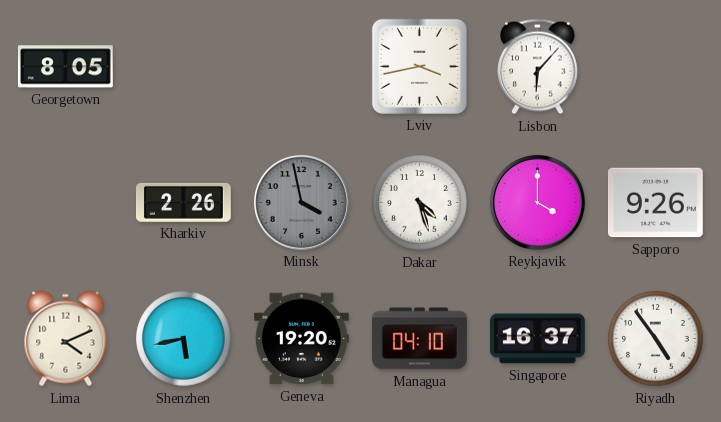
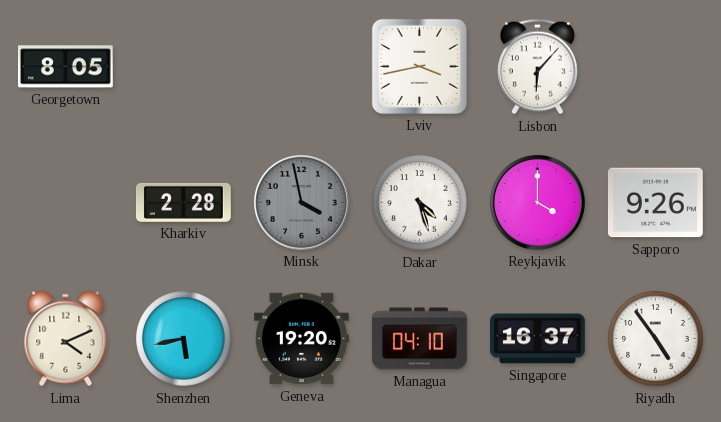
Kharkiv: 2:26 -> 2:28
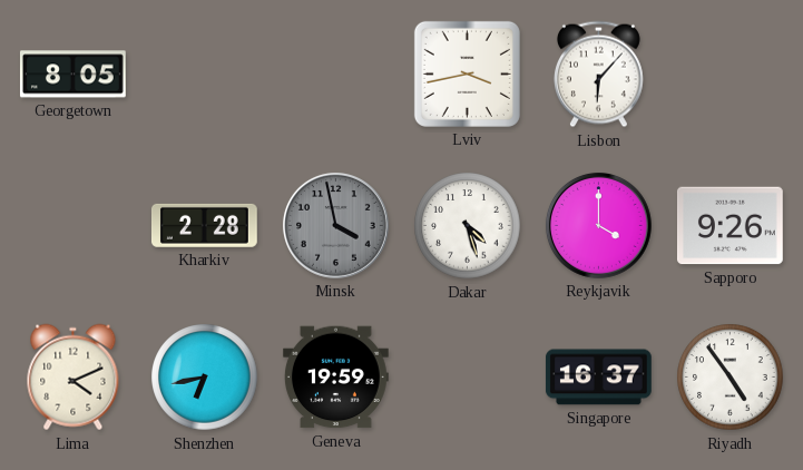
Shenzhen: 5:43 -> 6:43
Geneva: 19:20 -> 19:59
Managua: 04:10 -> none
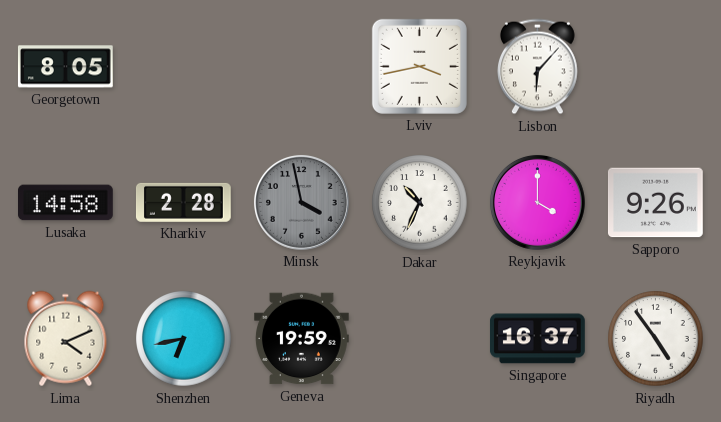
Lusaka: none -> 14:58
Dakar: 4:27 -> 10:34
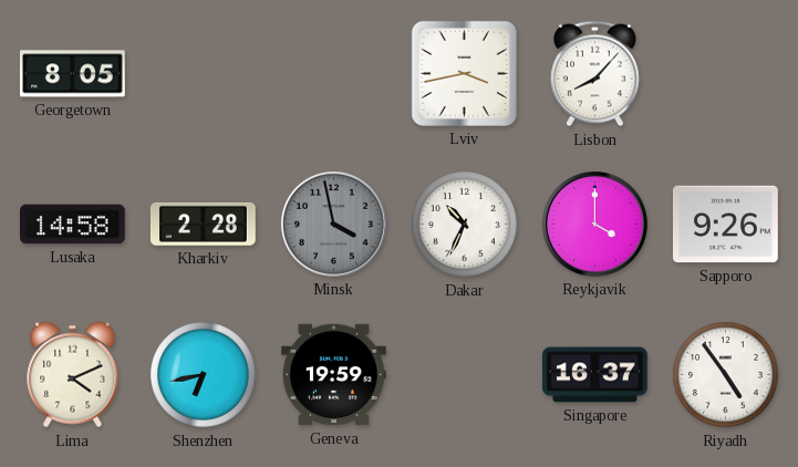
Lisbon: 6:07 -> 8:07
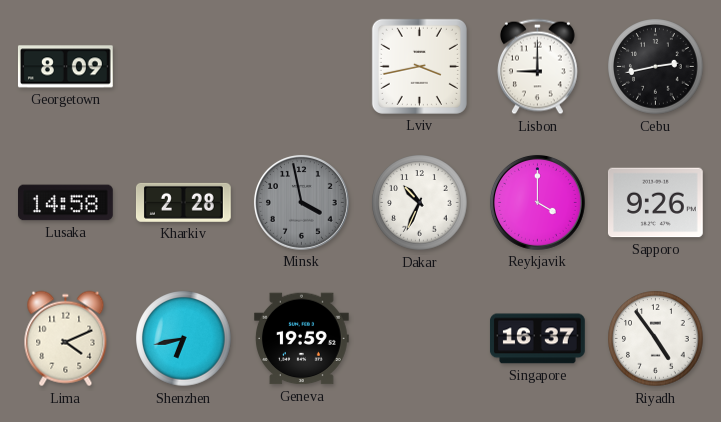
Georgetown: 8:05 -> 8:09
Lisbon: 8:07 -> 9:00
Cebu: none -> 2:43
